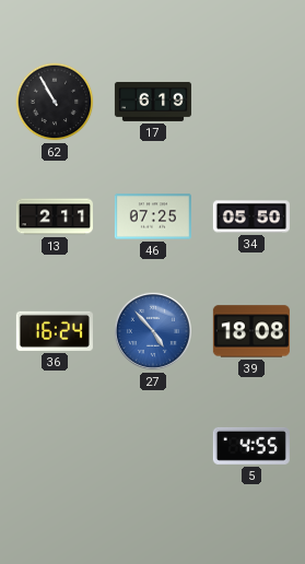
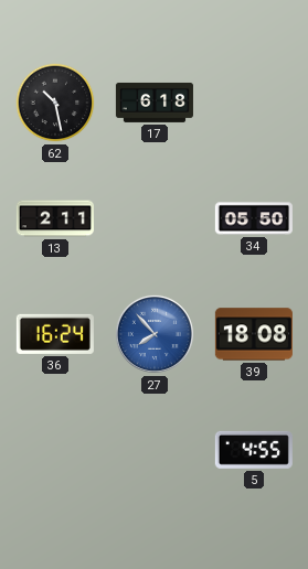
62: 10:55 -> 10:28
17: 6:19 -> 6:18
46: 07:25 -> none
27: 4:53 -> 7:53
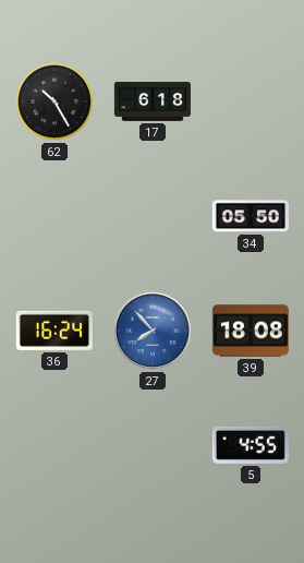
62: 10:28 -> 10:25
13: 2:11 -> none
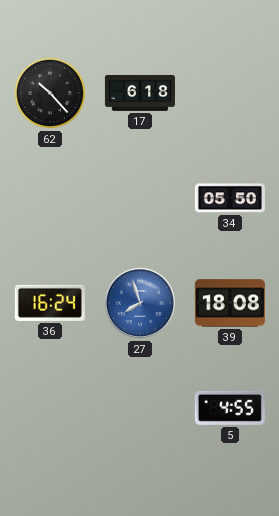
62: 10:25 -> 10:23
27: 7:53 -> 7:57
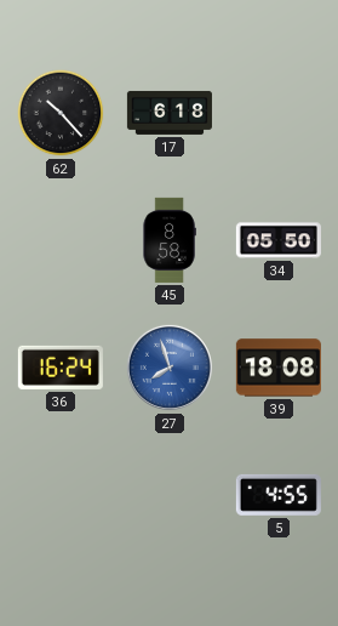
45: none -> 8:58
